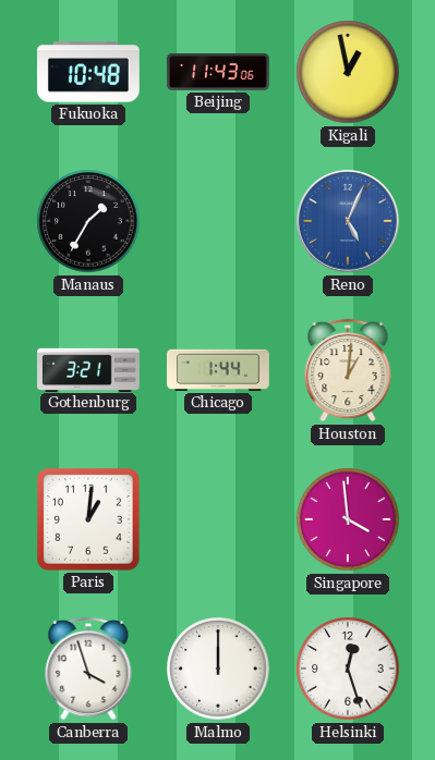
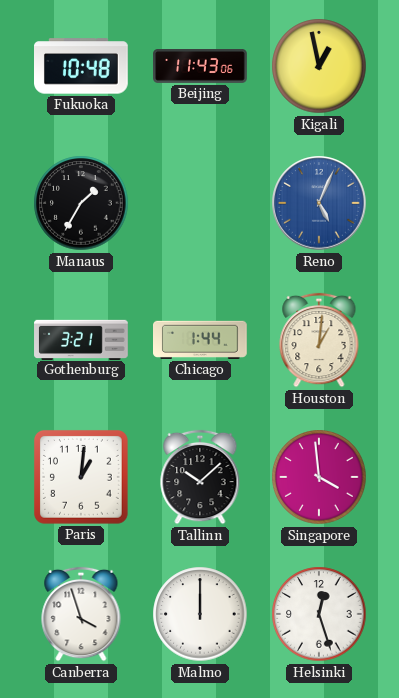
Tallinn: none -> 10:08
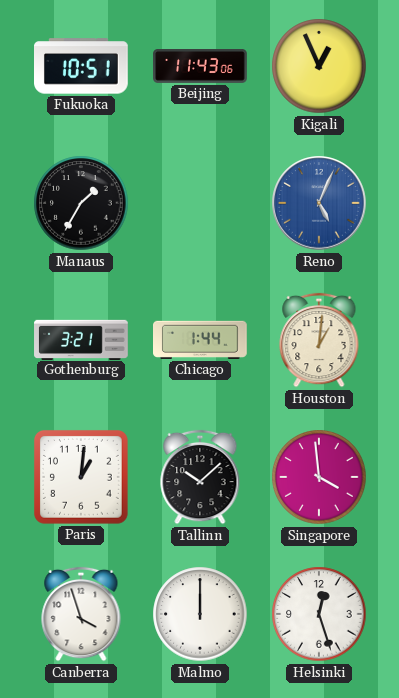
Fukuoka: 10:48 -> 10:51
Kigali: 12:58 -> 12:56
